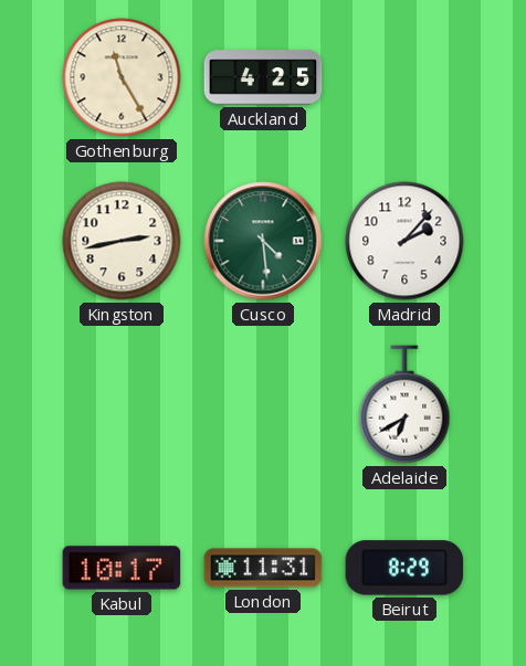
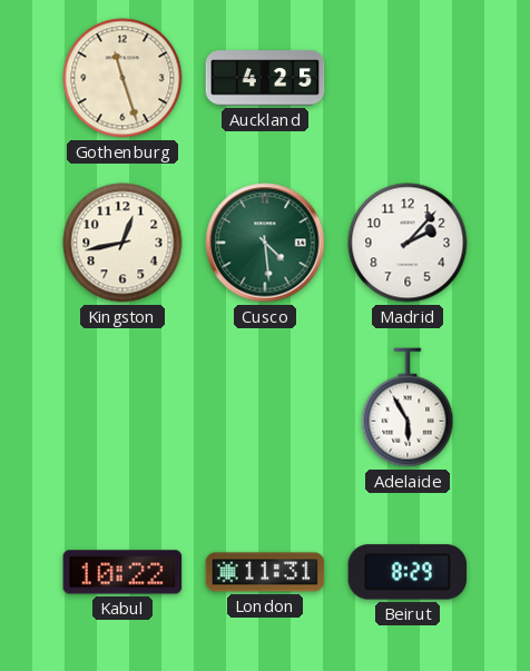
Gothenburg: 11:25 -> 11:27
Kingston: 2:43 -> 12:43
Adelaide: 6:40 -> 5:55
Kabul: 10:17 -> 10:22
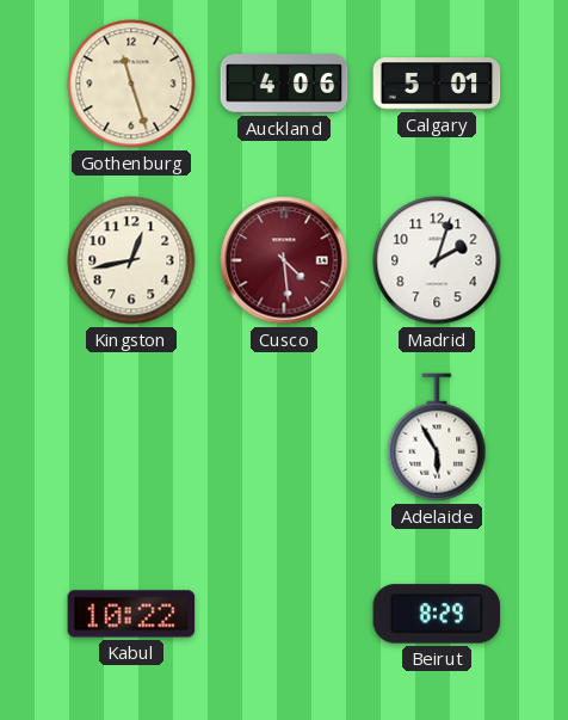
Auckland: 4:25 -> 4:06
Calgary: none -> 5:01
Cusco dial: green -> burgundy
Madrid: 2:07 -> 2:03
London: 11:31 -> none
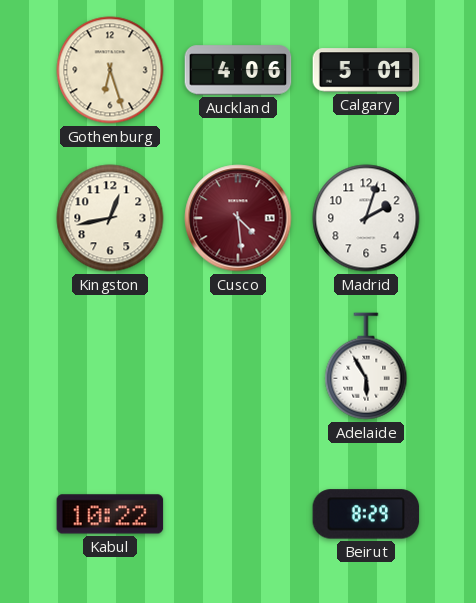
Gothenburg: 11:27 -> 6:27
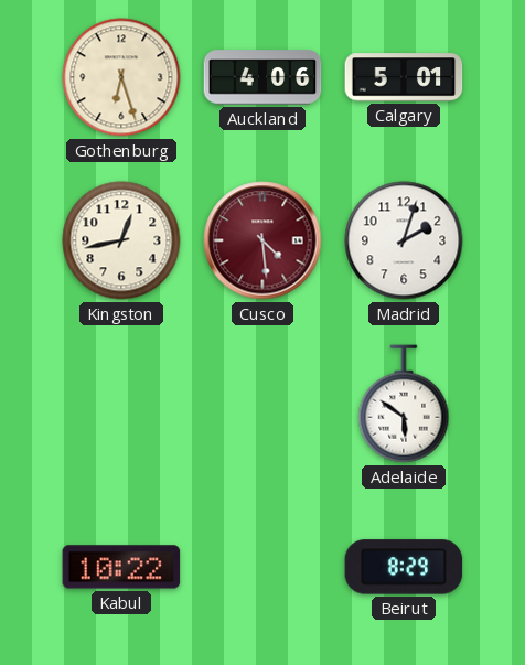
Adelaide: 5:55 -> 5:51
